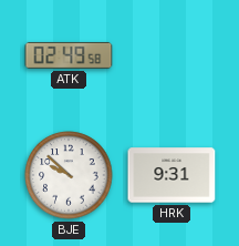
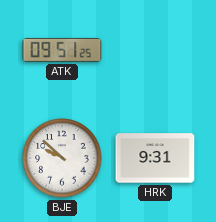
ATK: 02:49 -> 09:51
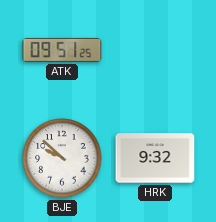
HRK: 9:31 -> 9:32
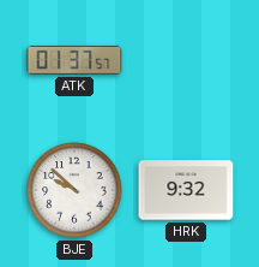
ATK: 09:51 -> 01:37
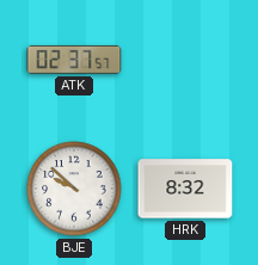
ATK: 01:37 -> 02:37
HRK: 9:32 -> 8:32
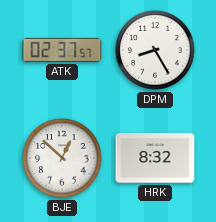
DPM: none -> 8:25
BJE: 9:52 -> 12:52
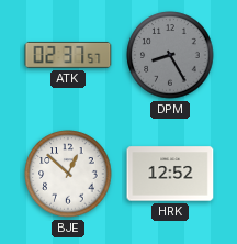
DPM dial: white -> grey
HRK: 8:32 -> 12:52
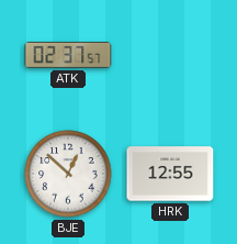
DPM: 8:25 -> none
HRK: 12:52 -> 12:55
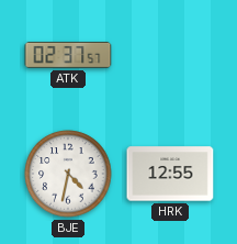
BJE: 12:52 -> 4:32
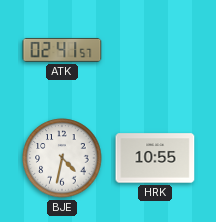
ATK: 02:37 -> 02:41
HRK: 12:55 -> 10:55
